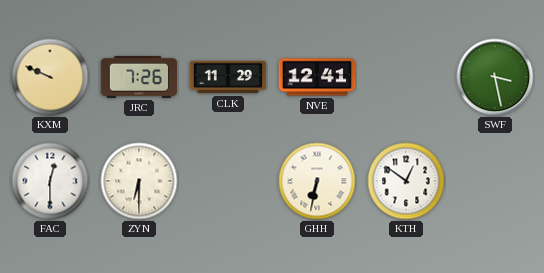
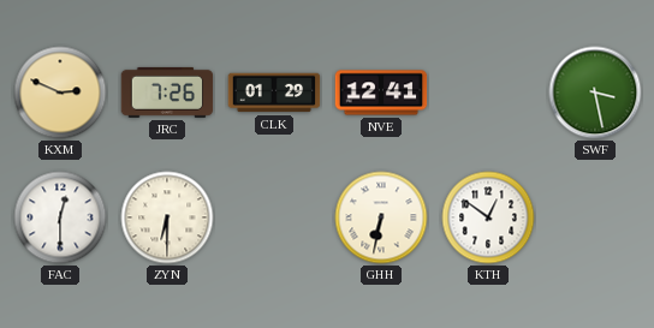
KXM: 9:49 -> 2:49
CLK: 11:29 -> 01:29
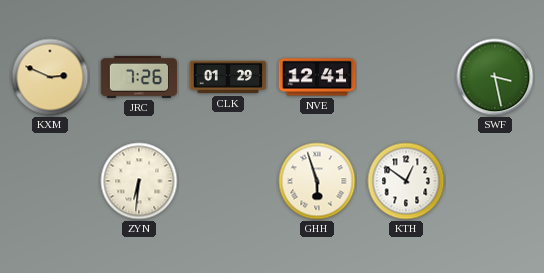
FAC: 12:30 -> none
ZYN: 6:30 -> 6:31
GHH: 6:32 -> 5:57
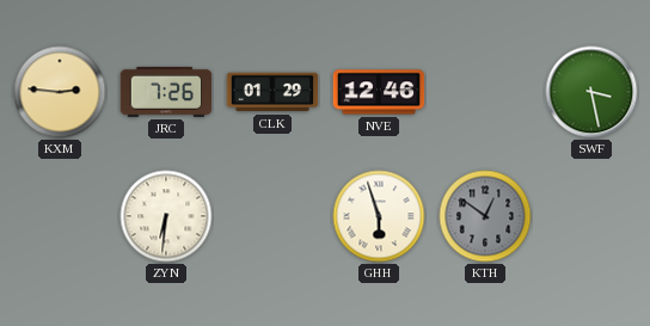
KXM: 2:49 -> 2:46
NVE: 12:41 -> 12:46
KTH dial: white -> grey
